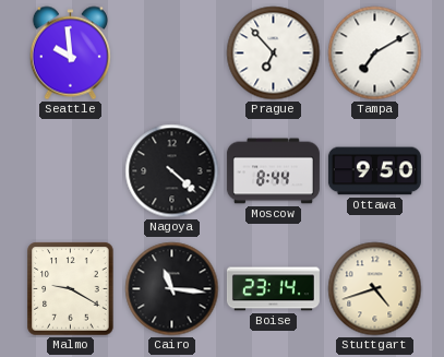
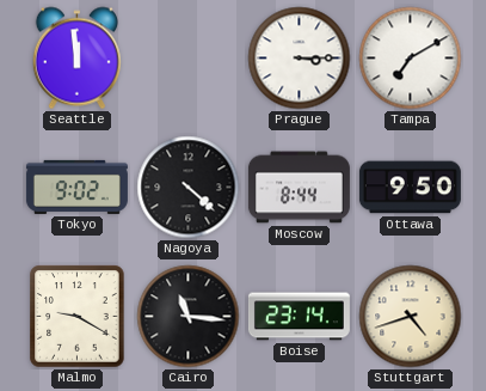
Seattle: 9:59 -> 11:59
Prague: 6:53 -> 3:15
Tokyo: none -> 9:02
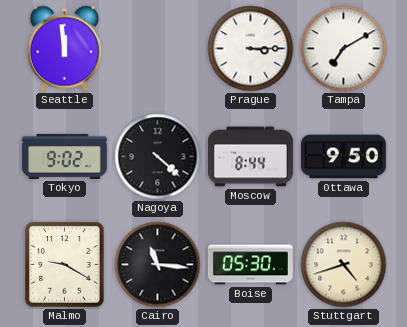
Boise: 23:14 -> 05:30
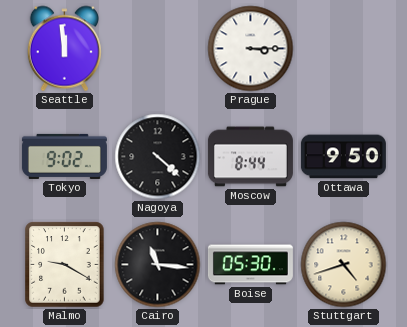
Tampa: 7:10 -> none
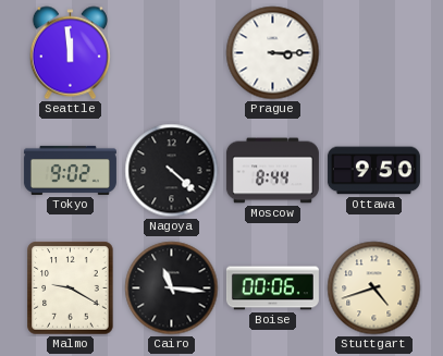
Boise: 05:30 -> 00:06
